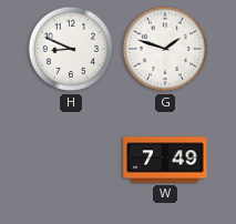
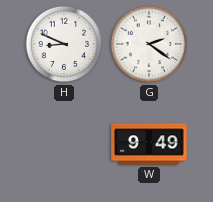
G: 1:48 -> 2:21
W: 7:49 -> 9:49
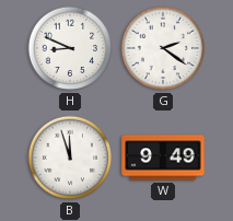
B: none -> 11:57
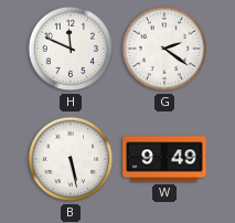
H: 8:49 -> 11:49
B: 11:57 -> 5:28
